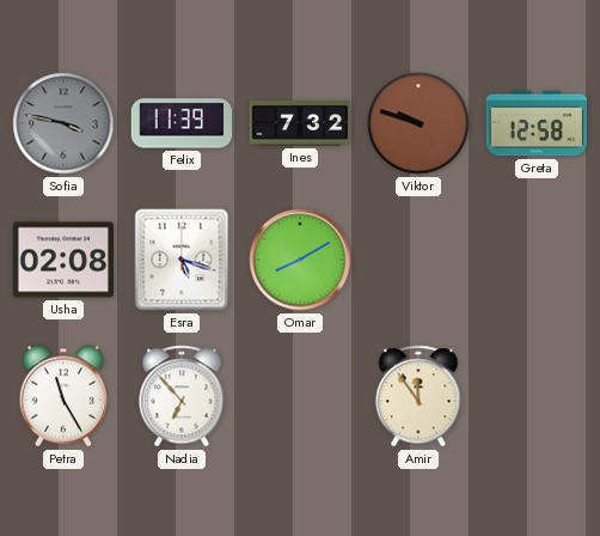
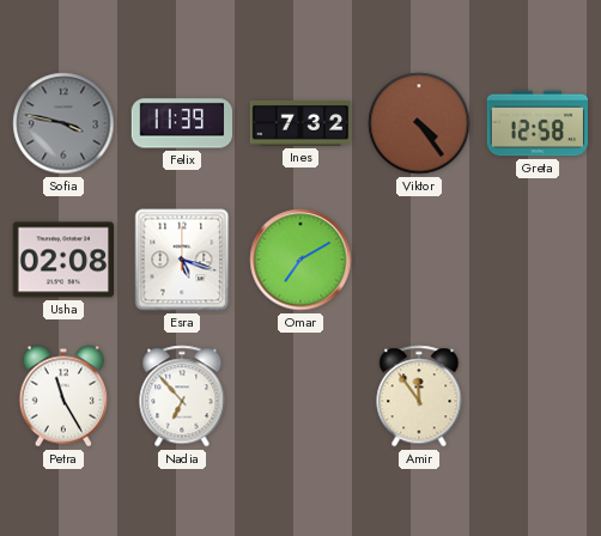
Viktor: 9:48 -> 4:24
Omar: 8:10 -> 7:10
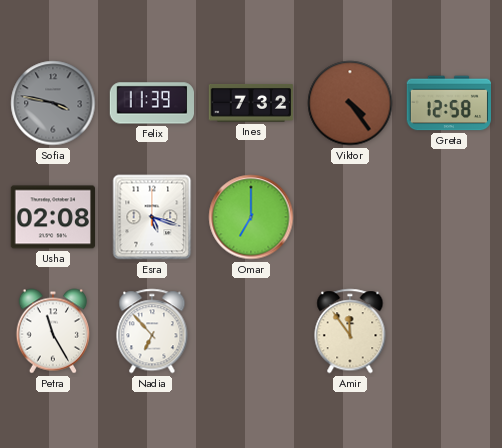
Omar: 7:10 -> 7:00
